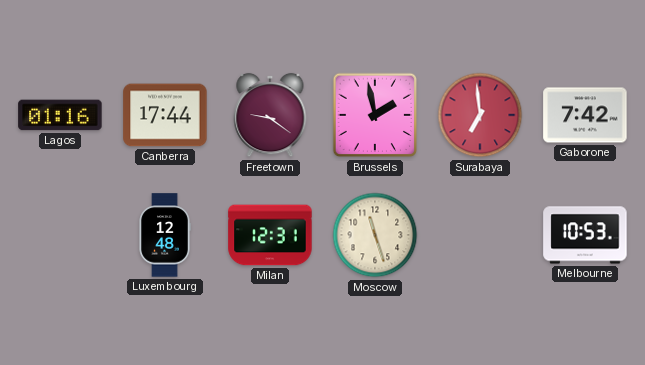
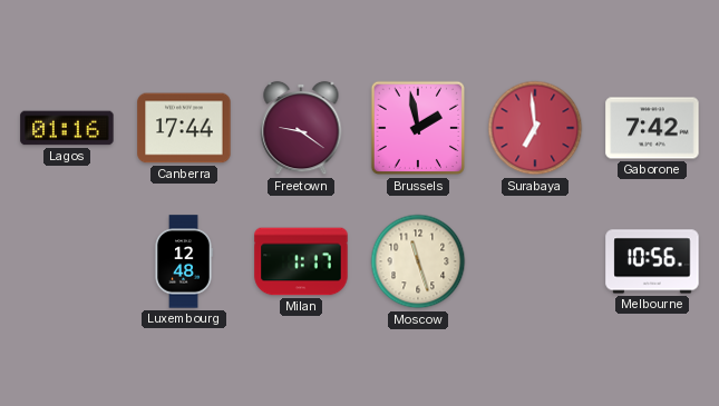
Milan: 12:31 -> 1:17
Melbourne: 10:53 -> 10:56
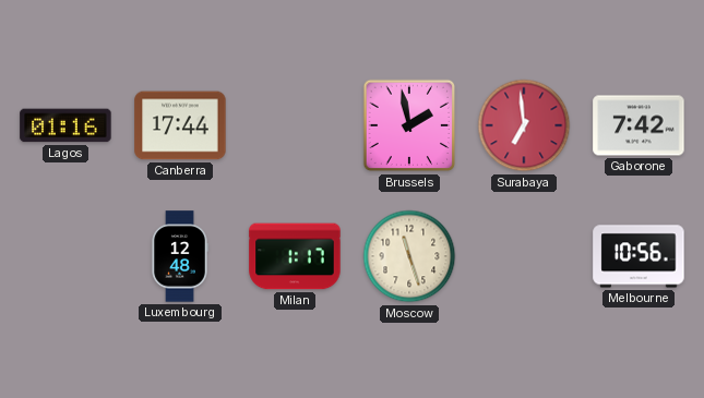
Freetown: 9:21 -> none
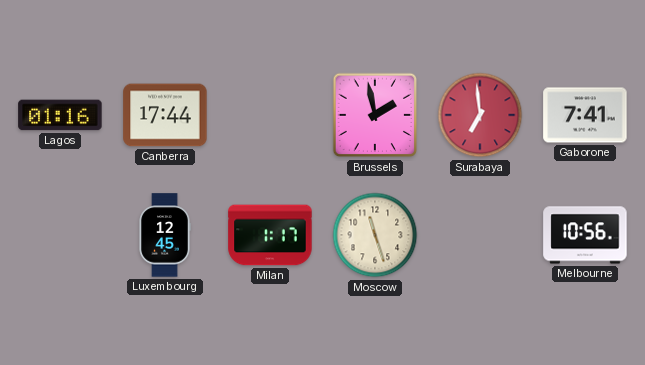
Gaborone: 7:42 -> 7:41
Luxembourg: 12:48 -> 12:45
